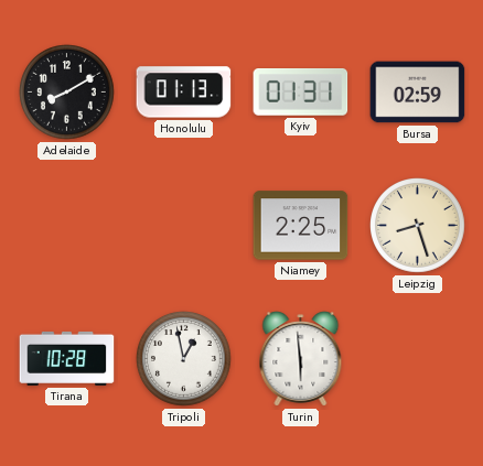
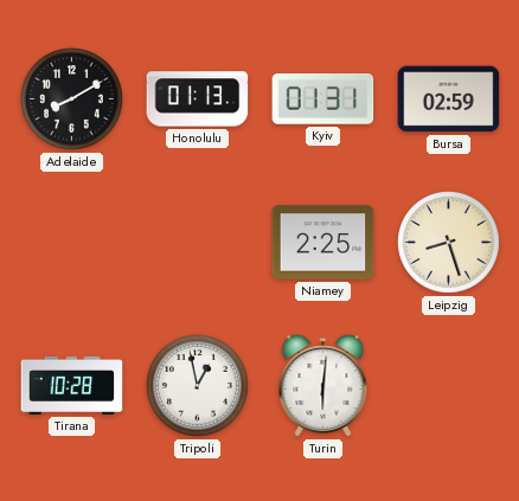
Turin: 5:59 -> 6:01
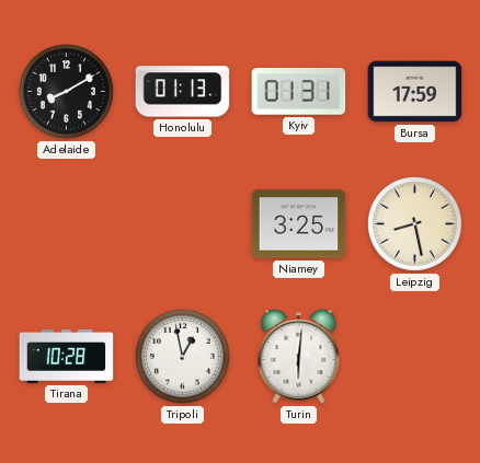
Bursa: 02:59 -> 17:59
Niamey: 2:25 -> 3:25
Leipzig: 8:27 -> 8:28
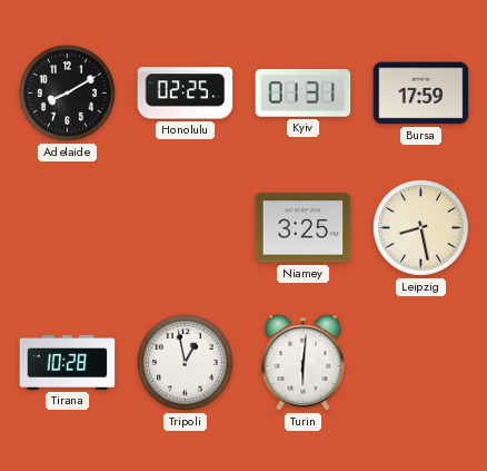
Honolulu: 01:13 -> 02:25
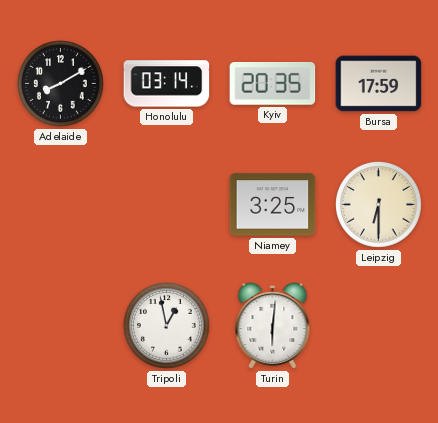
Honolulu: 02:25 -> 03:14
Kyiv: 01:31 -> 20:35
Leipzig: 8:28 -> 6:30
Tirana: 10:28 -> none
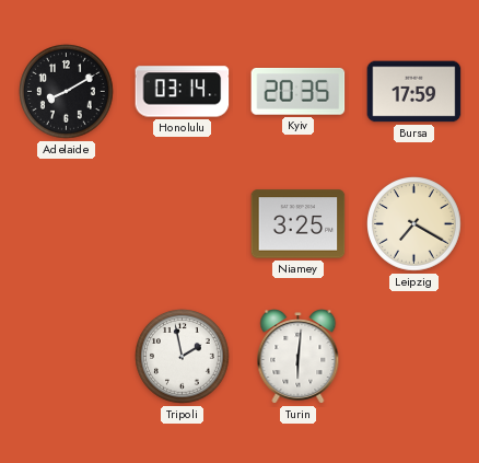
Leipzig: 6:30 -> 7:20
Tripoli: 12:58 -> 1:58
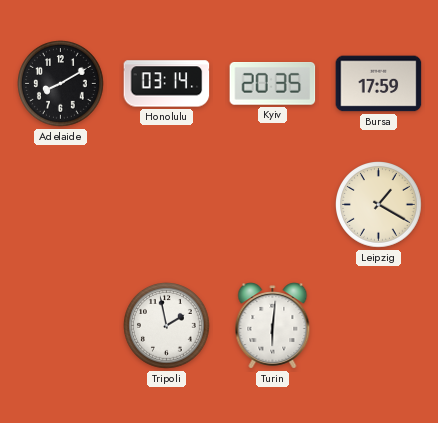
Niamey: 3:25 -> none
Leipzig: 7:20 -> 1:20
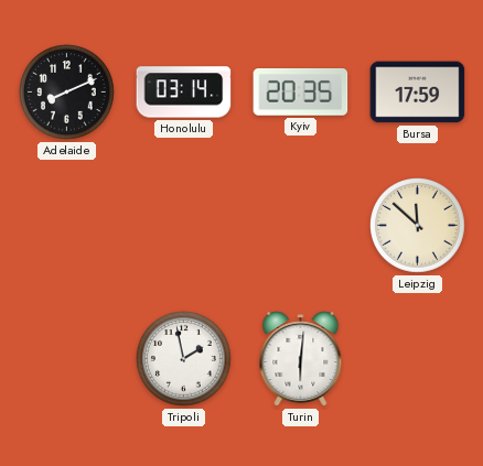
Adelaide: 8:10 -> 8:11
Leipzig: 1:20 -> 11:52
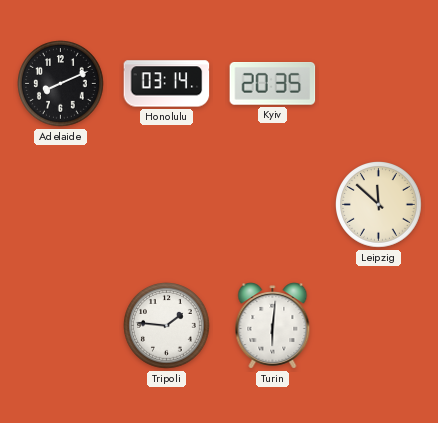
Bursa: 17:59 -> none
Tripoli: 1:58 -> 1:46
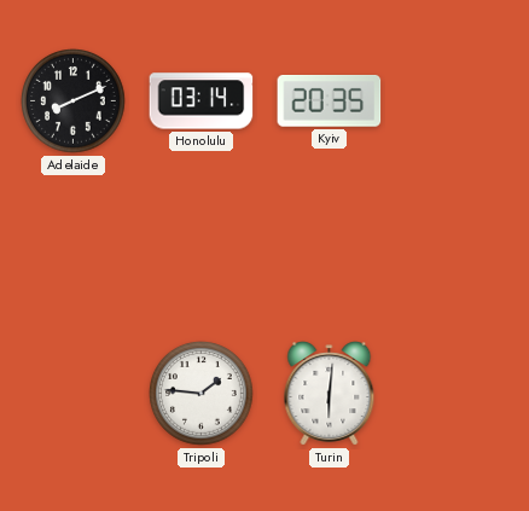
Leipzig: 11:52 -> none
